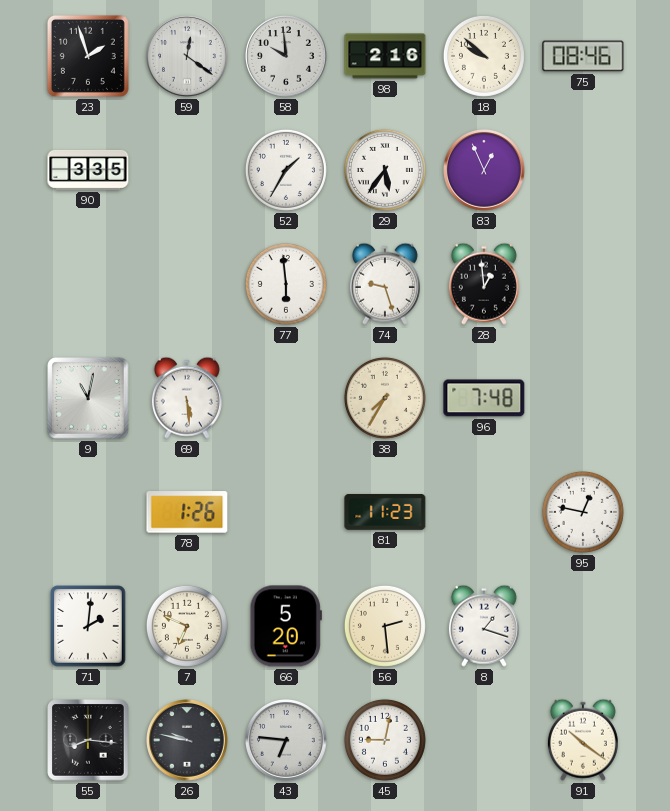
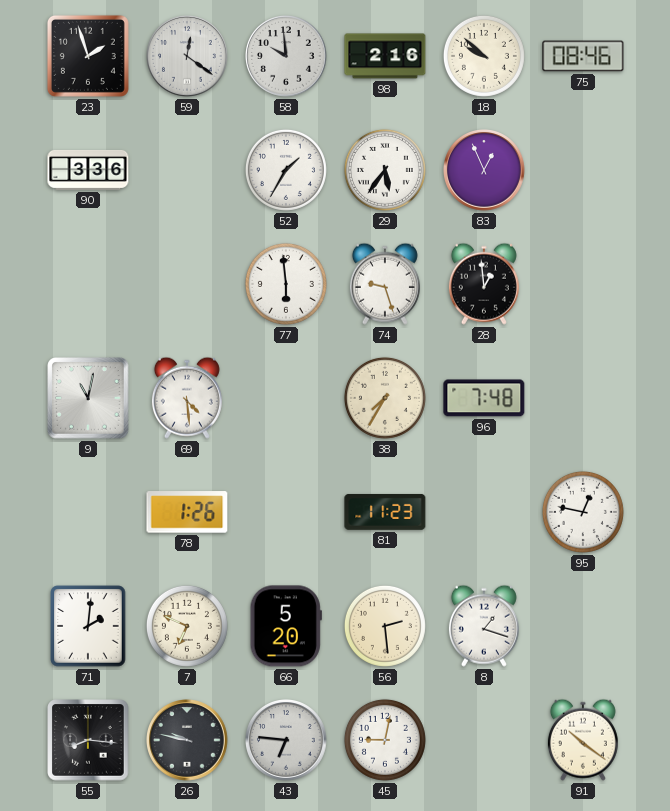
90: 3:35 -> 3:36
69: 5:29 -> 4:29
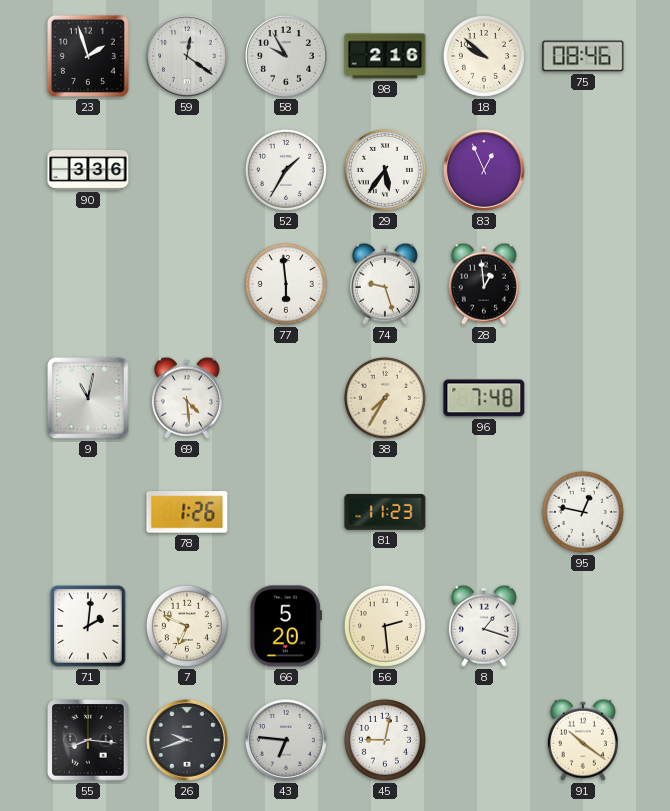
58: 9:59 -> 9:55
26: 9:47 -> 9:42
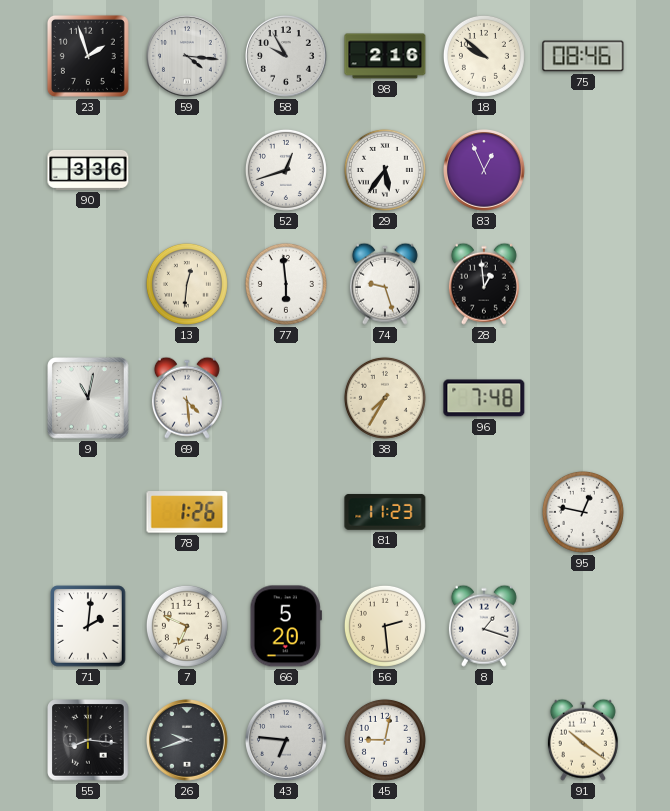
59: 12:21 -> 4:16
52: 1:35 -> 12:42
13: none -> 12:31
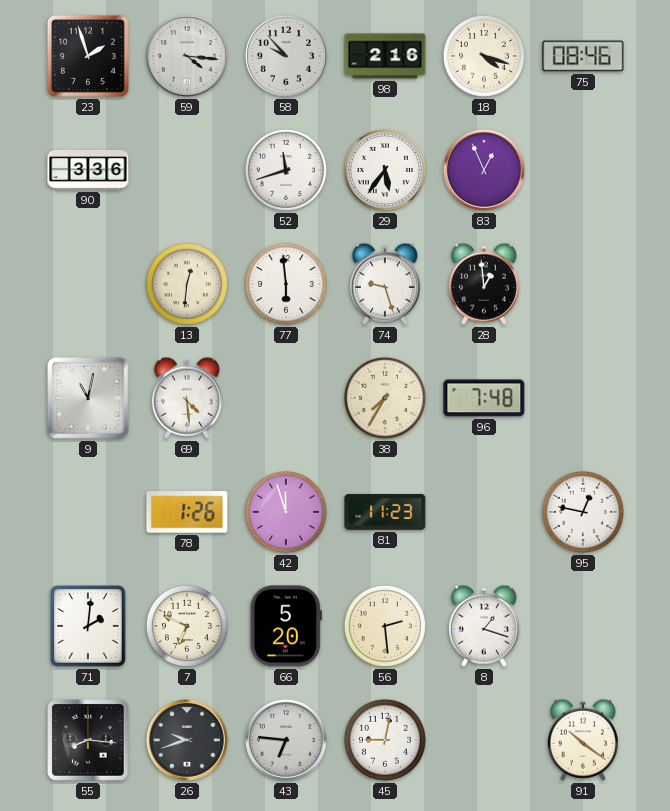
58: 9:55 -> 9:53
18: 9:52 -> 4:18
52: 12:42 -> 11:42
42: none -> 11:57
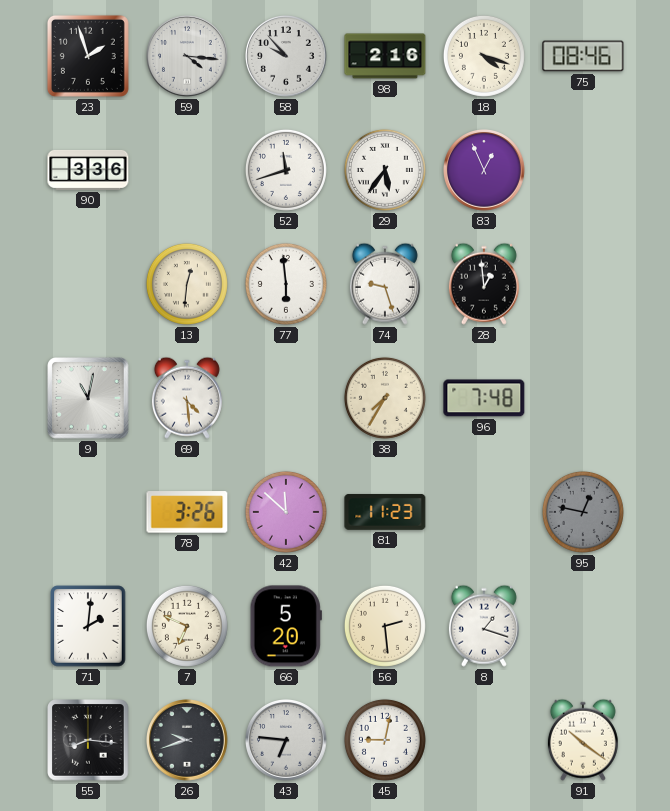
78: 1:26 -> 3:26
42: 11:57 -> 11:52
95 dial: white -> grey
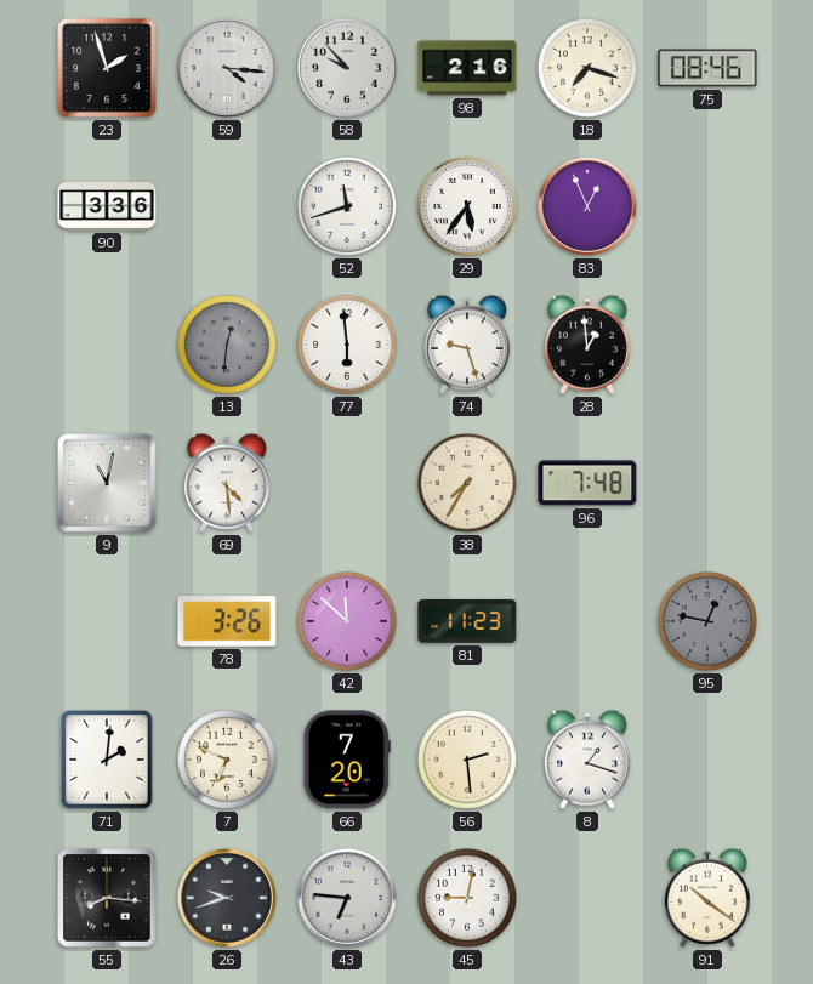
18: 4:18 -> 7:18
13 dial: cream -> grey
66: 5:20 -> 7:20
